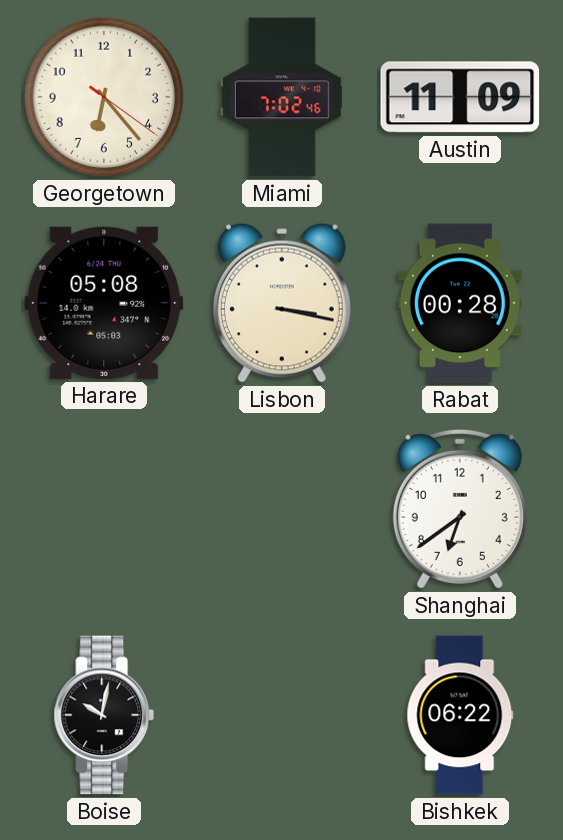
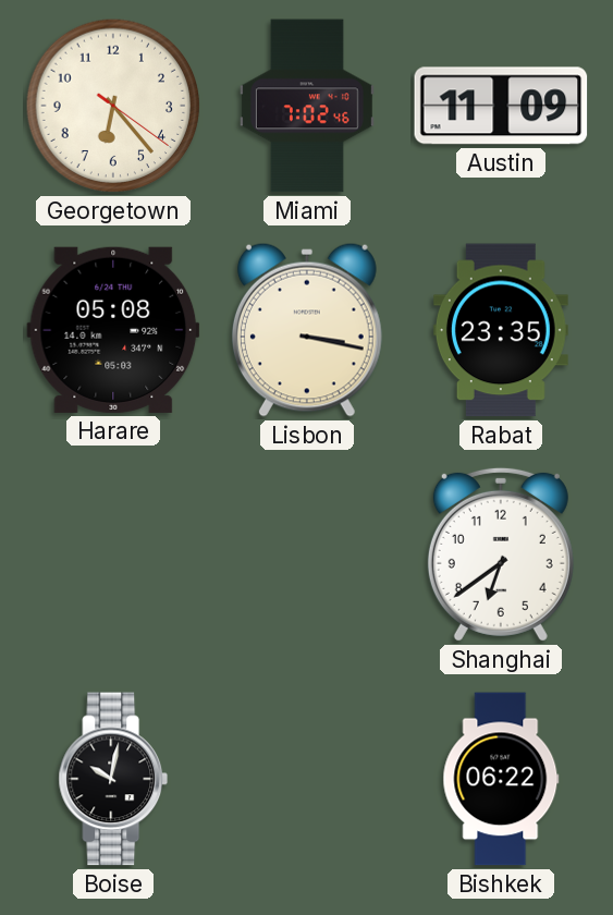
Rabat: 00:28 -> 23:35
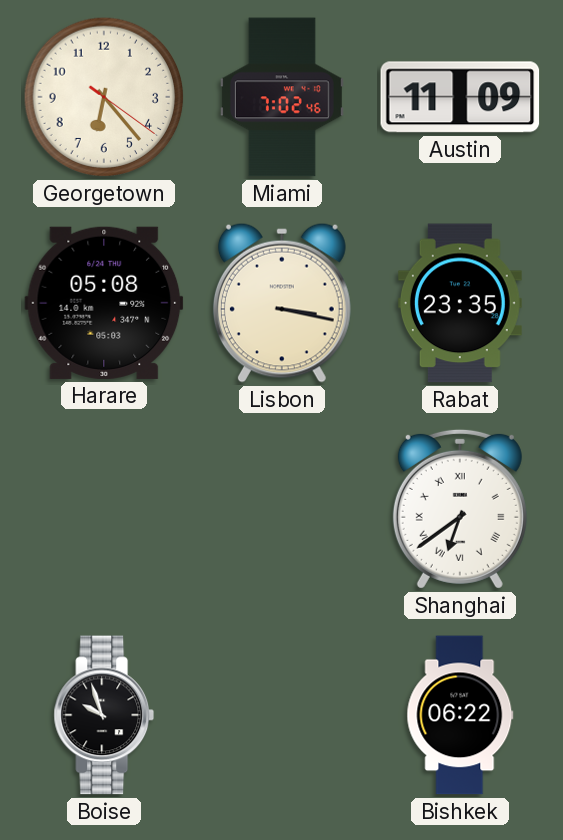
Shanghai numerals: Arabic -> Roman
Boise: 10:02 -> 9:57
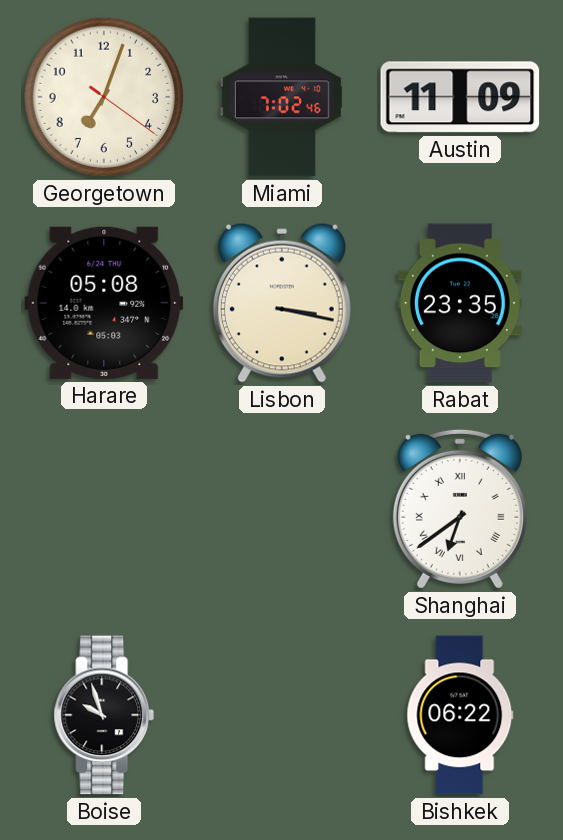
Georgetown: 6:23 -> 7:03
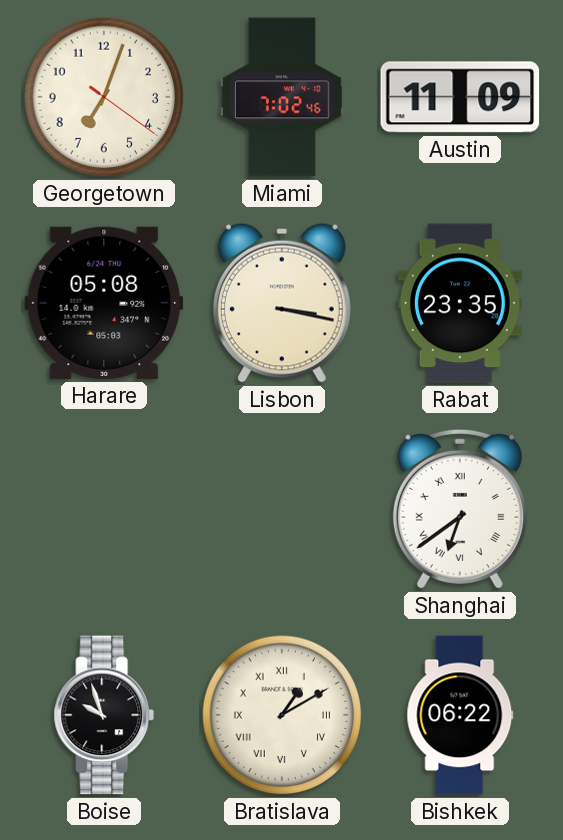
Bratislava: none -> 1:10
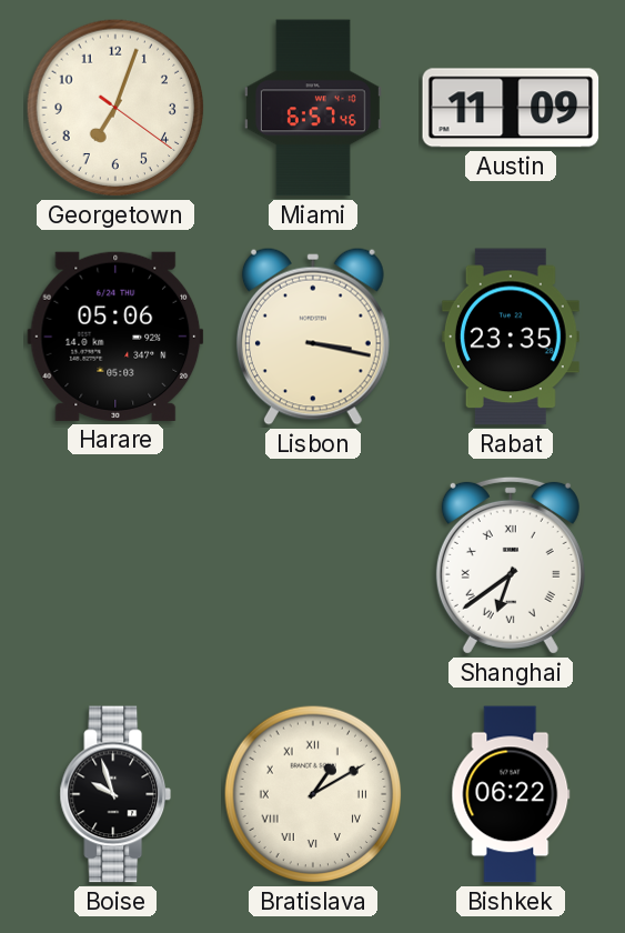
Miami: 7:02 -> 6:57
Harare: 05:08 -> 05:06
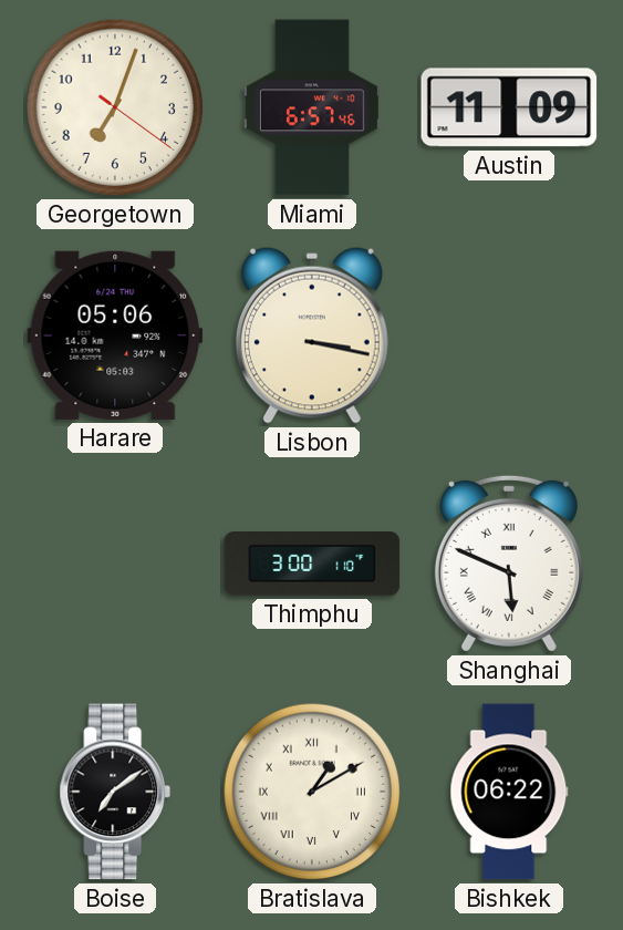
Rabat: 23:35 -> none
Thimphu: none -> 3:00
Shanghai: 6:39 -> 5:49
Boise: 9:57 -> 7:09
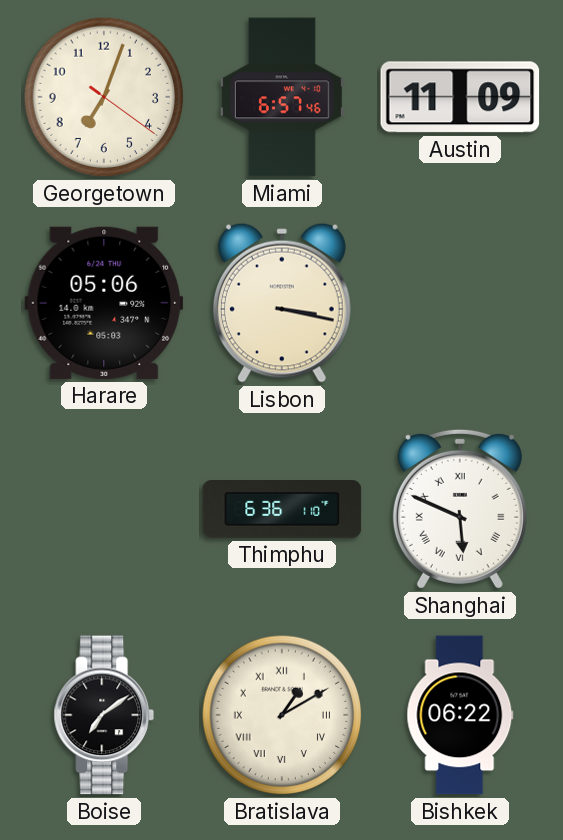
Thimphu: 3:00 -> 6:36
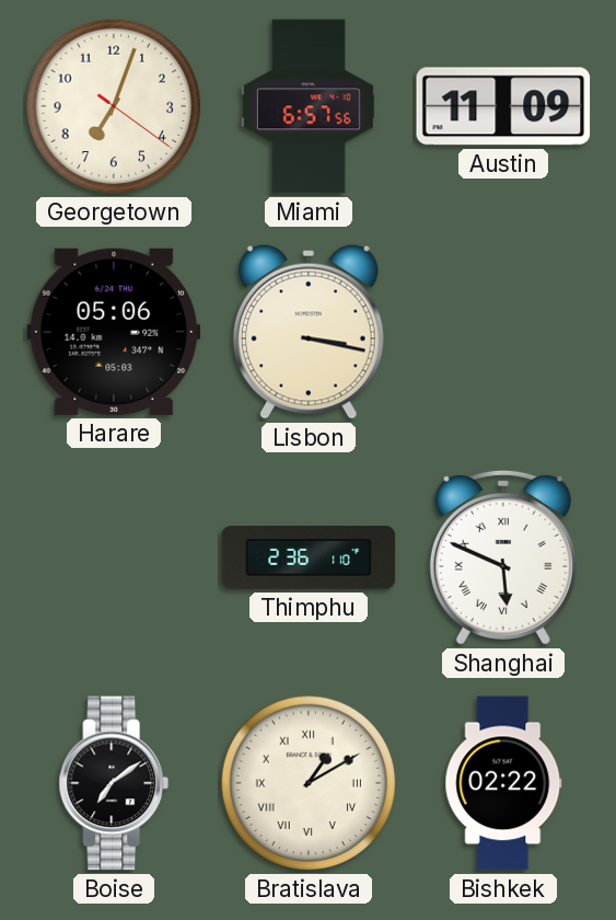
Miami: 6:57:46 -> 6:57:56
Thimphu: 6:36 -> 2:36
Bishkek: 06:22 -> 02:22
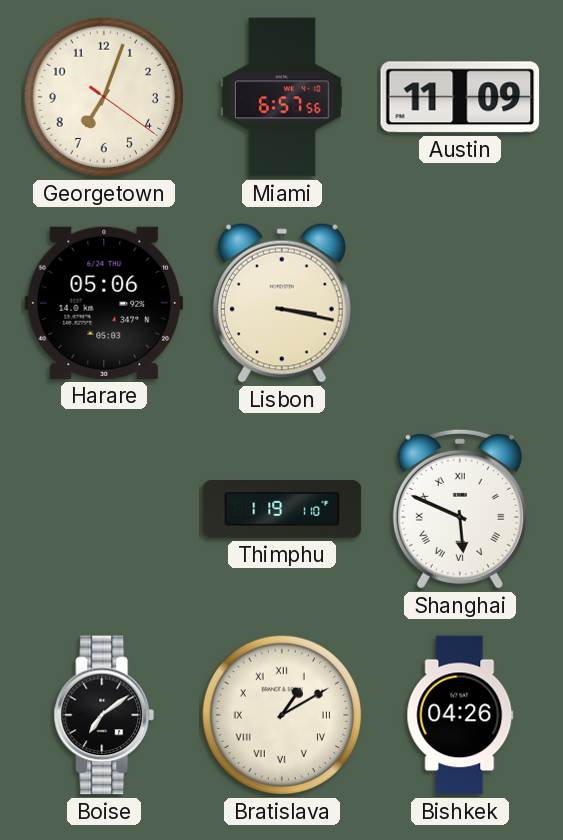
Thimphu: 2:36 -> 1:19
Bishkek: 02:22 -> 04:26
